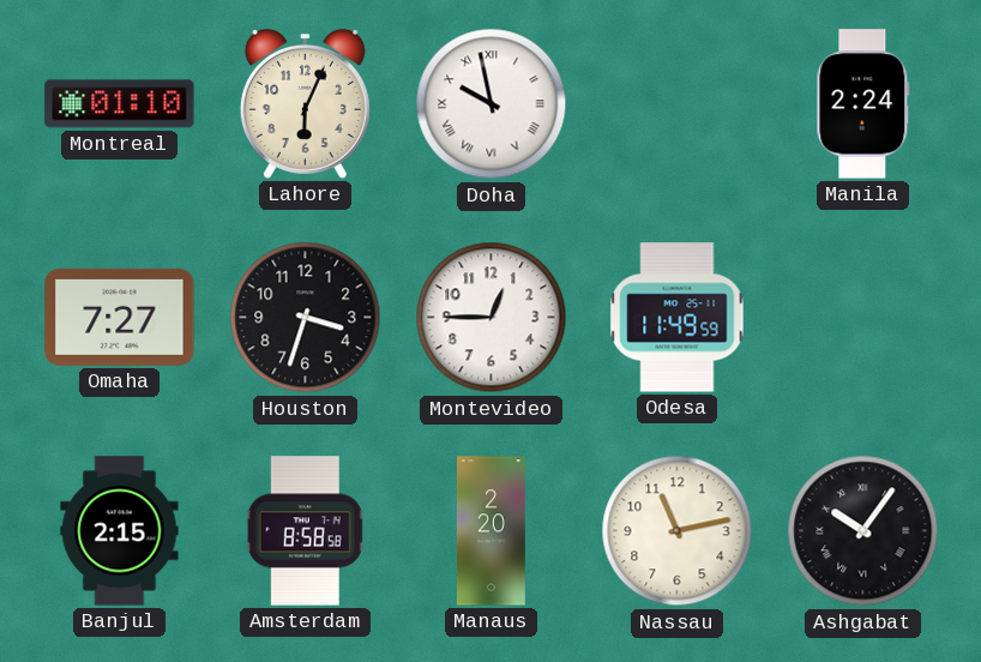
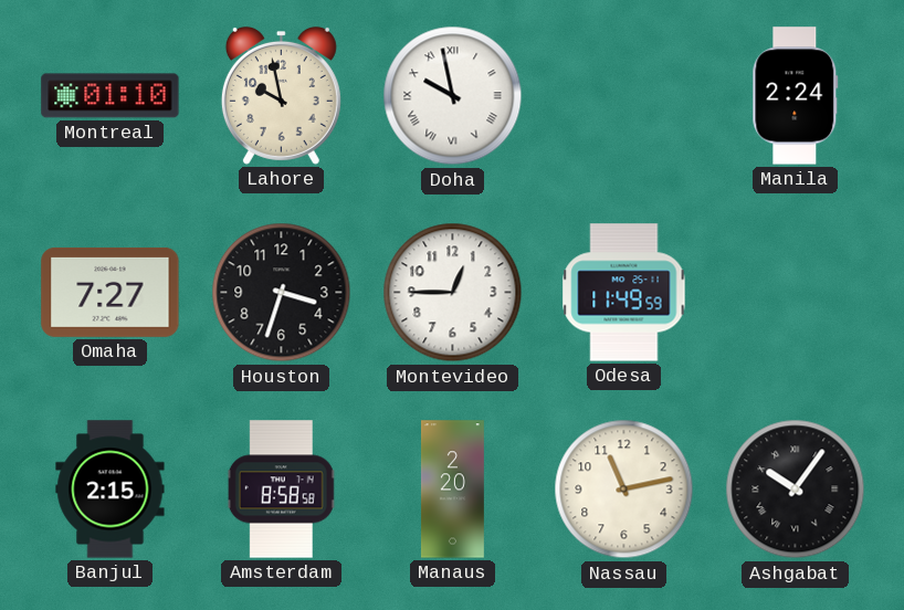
Lahore: 6:04 -> 9:58
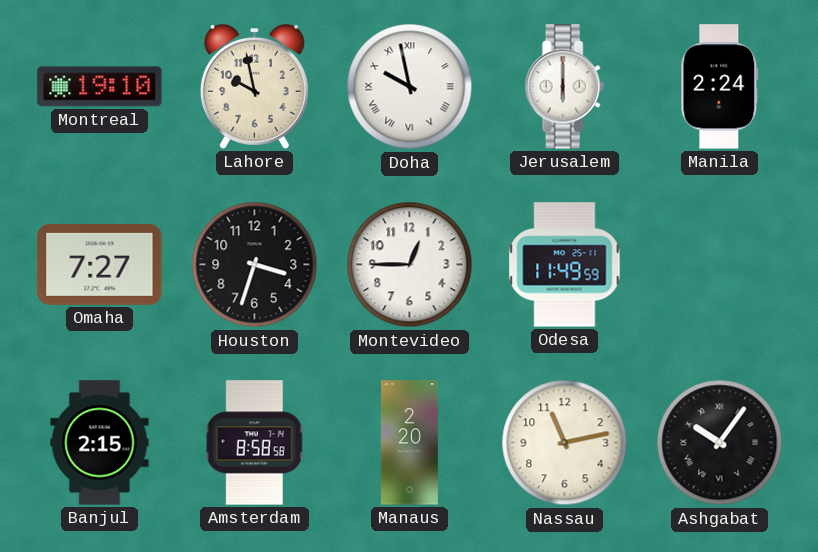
Montreal: 01:10 -> 19:10
Jerusalem: none -> 6:00
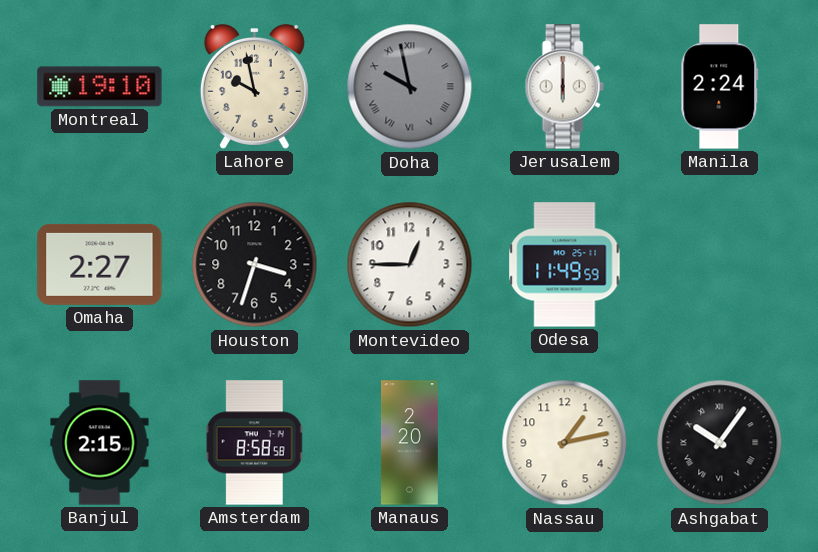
Doha dial: white -> grey
Omaha: 7:27 -> 2:27
Nassau: 11:13 -> 1:13
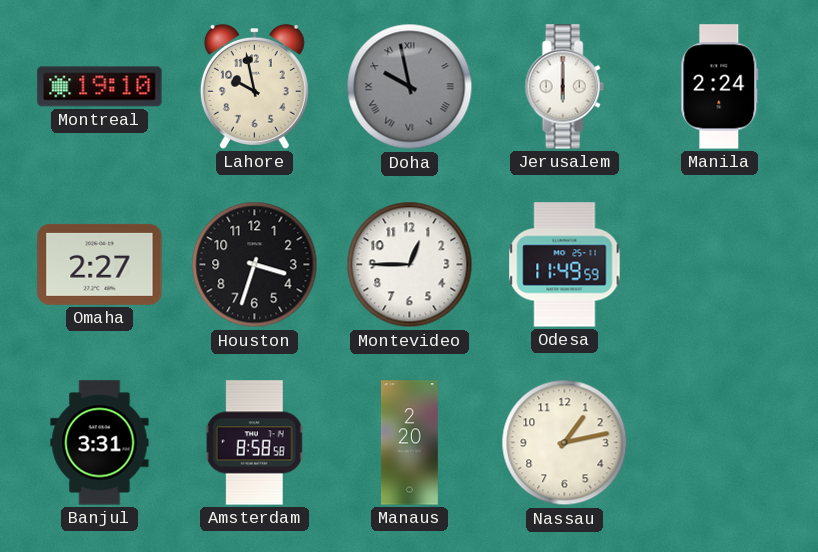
Banjul: 2:15 -> 3:31
Ashgabat: 10:06 -> none
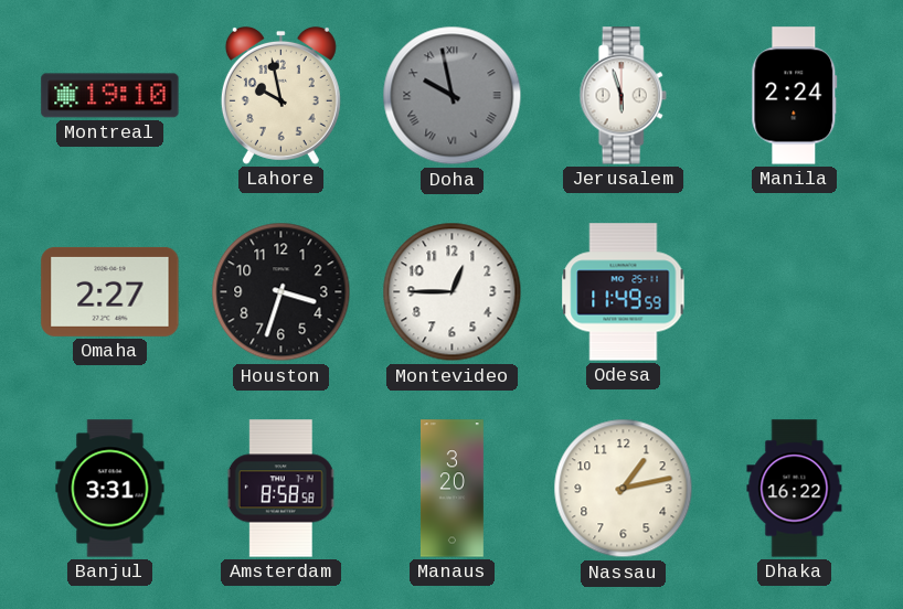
Jerusalem: 6:00 -> 5:57
Manaus: 2:20 -> 3:20
Dhaka: none -> 16:22
